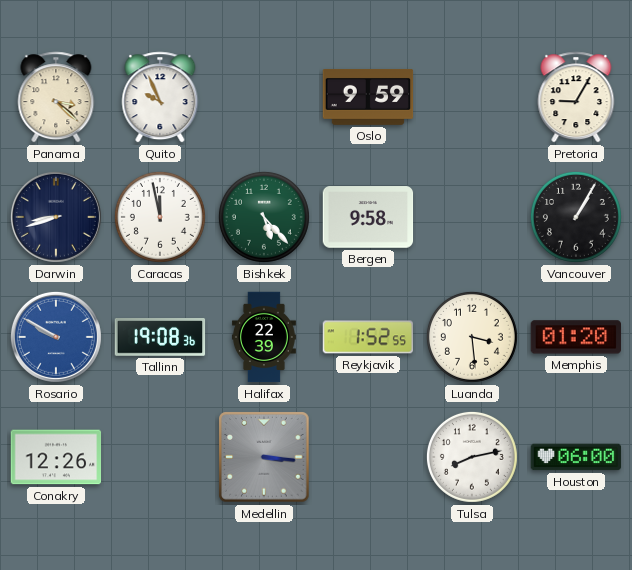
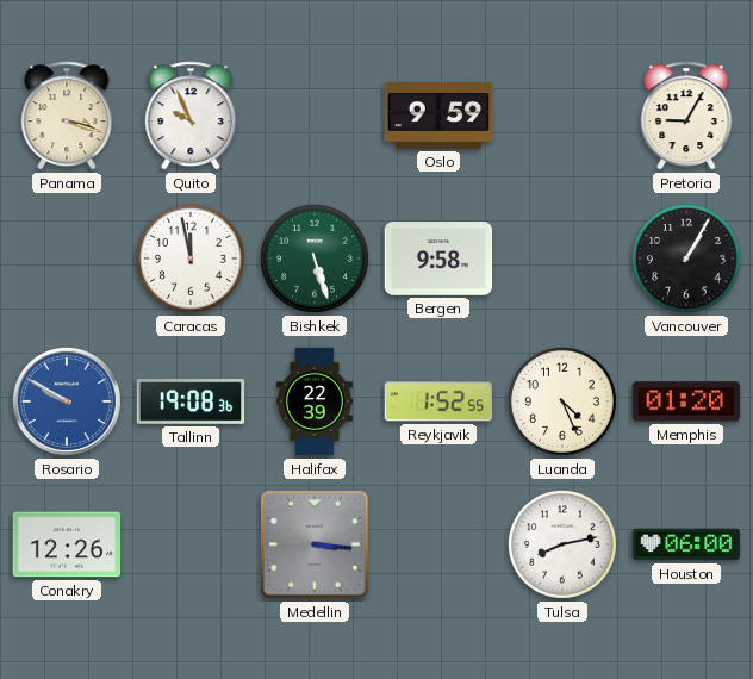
Panama: 3:22 -> 3:18
Darwin: 8:42 -> none
Bishkek: 5:23 -> 5:27
Luanda: 3:29 -> 4:26
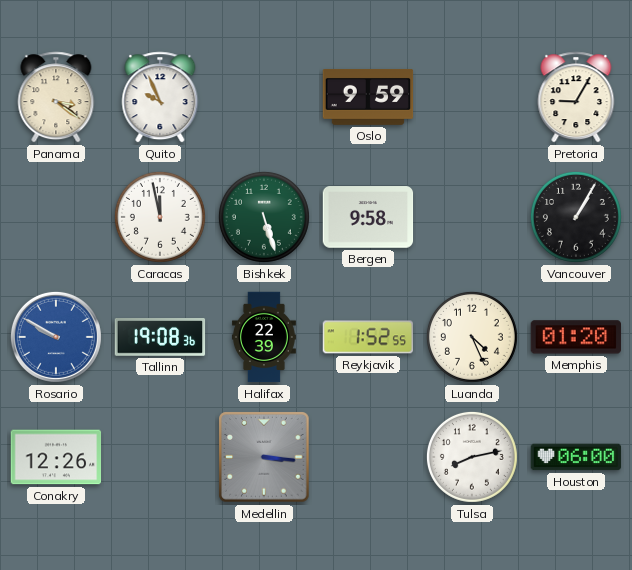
Panama: 3:18 -> 3:21
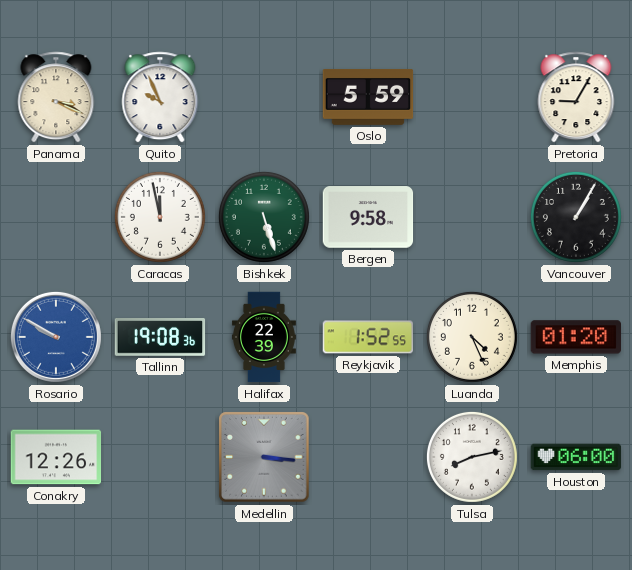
Panama: 3:21 -> 3:19
Oslo: 9:59 -> 5:59
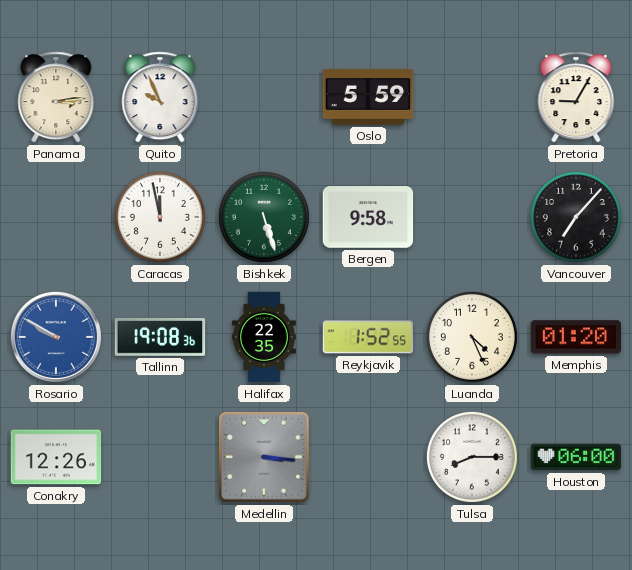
Panama: 3:19 -> 3:14
Vancouver: 1:05 -> 7:07
Halifax: 22:39 -> 22:35
Tulsa: 8:13 -> 8:15
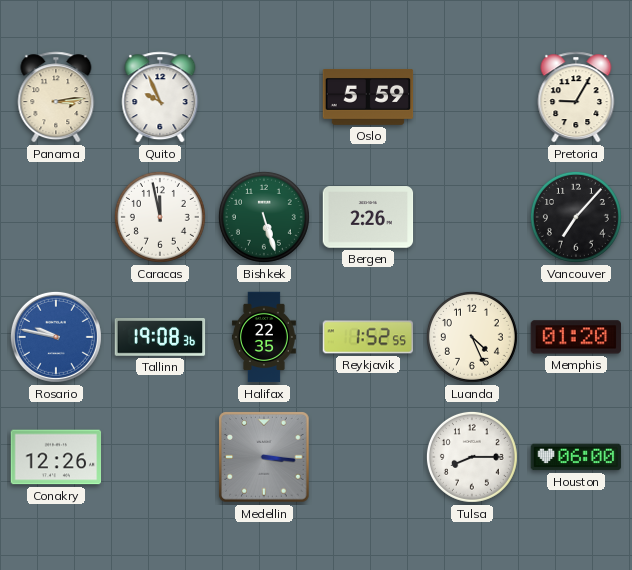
Bergen: 9:58 -> 2:26
Rosario: 9:50 -> 9:47
